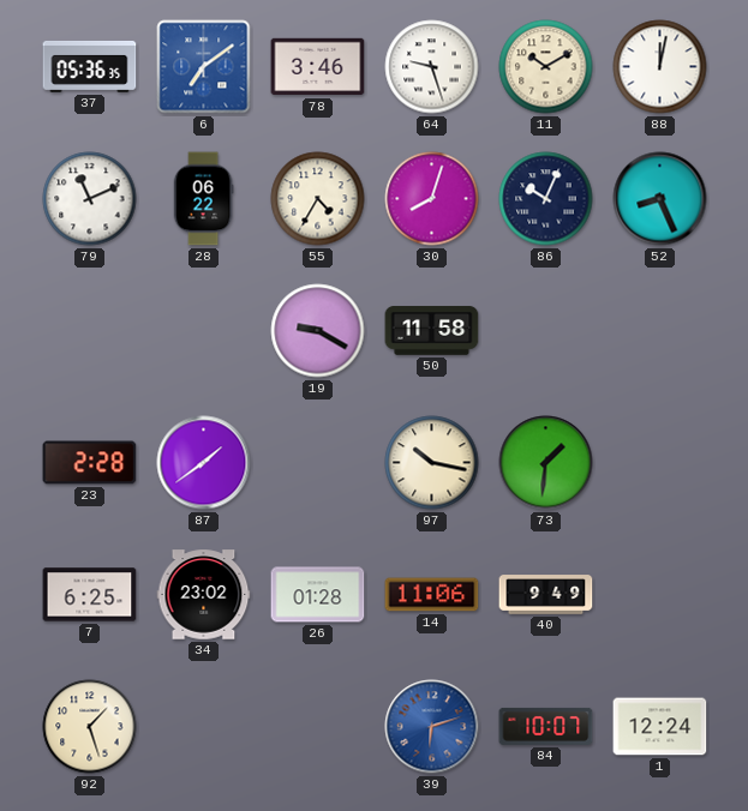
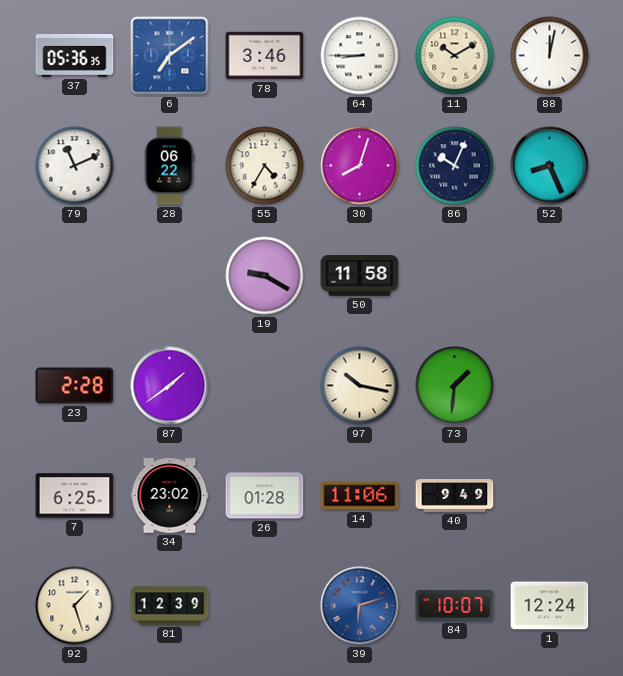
64: 9:27 -> 8:45
81: none -> 12:39
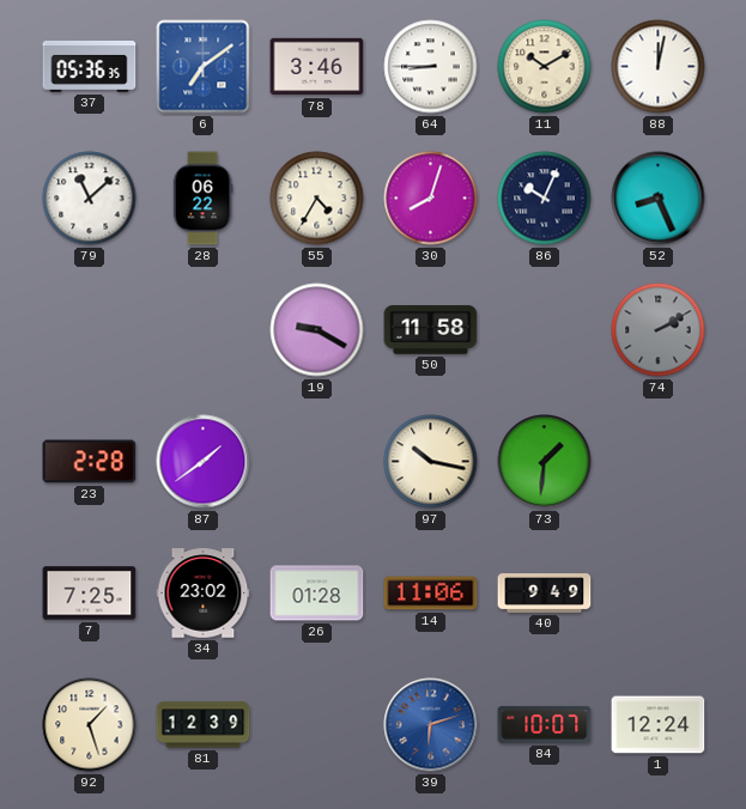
79: 11:11 -> 11:08
74: none -> 2:10
7: 6:25 -> 7:25
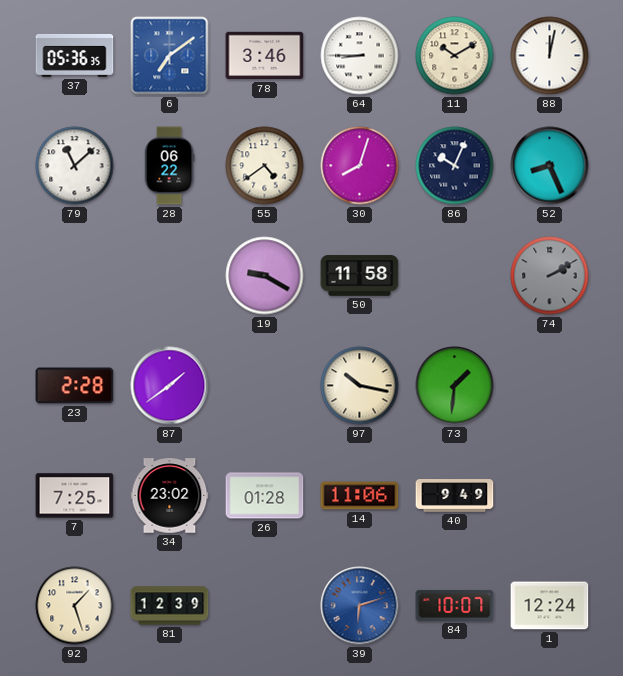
55: 4:35 -> 4:39
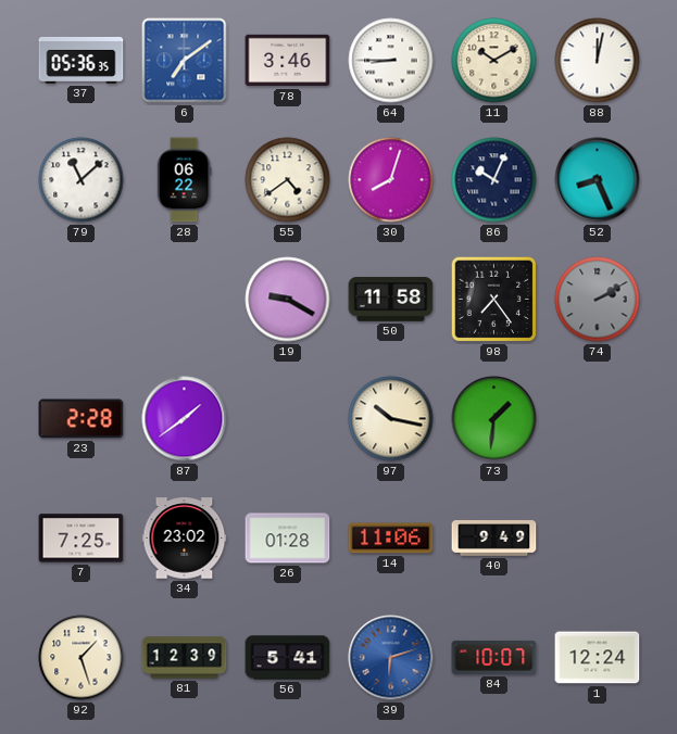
98: none -> 7:24
56: none -> 5:41
